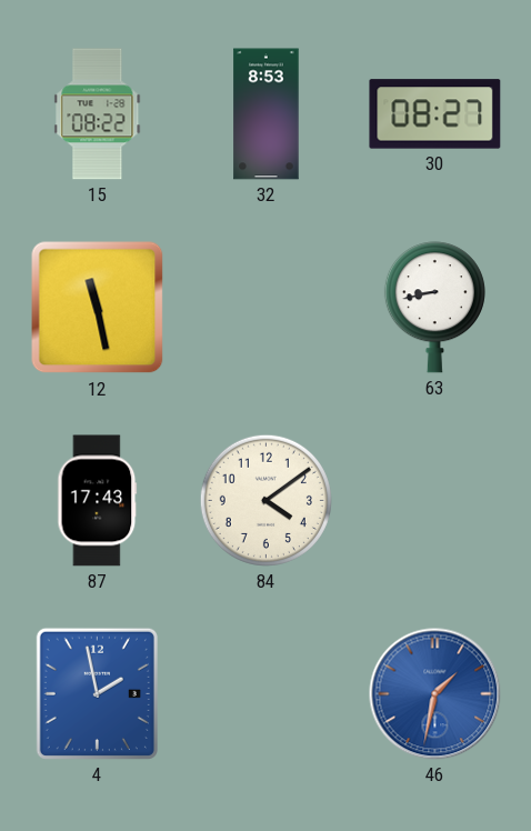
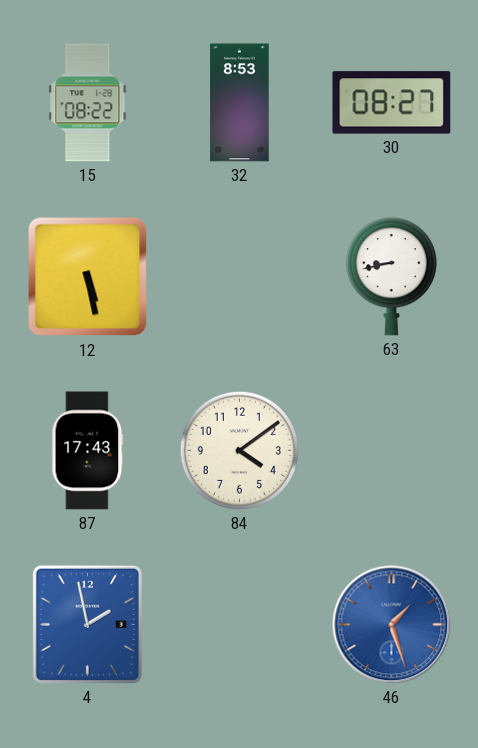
12: 11:28 -> 5:28
46: 1:32 -> 1:27
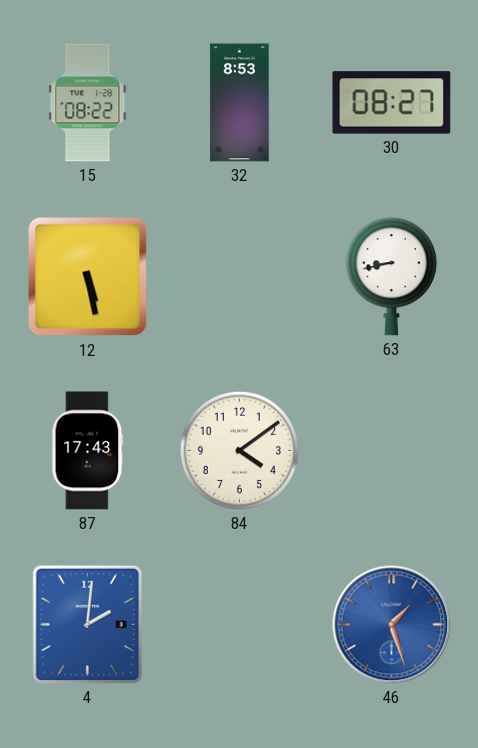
4: 1:58 -> 2:01
